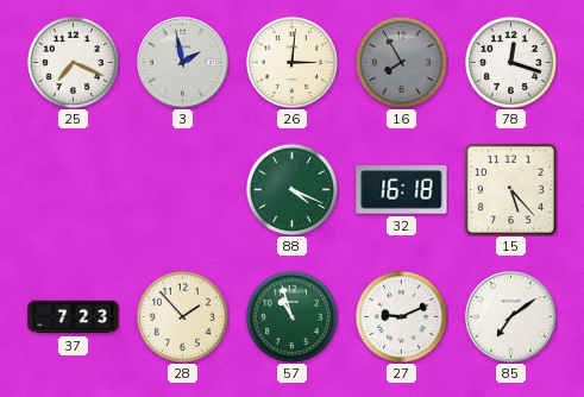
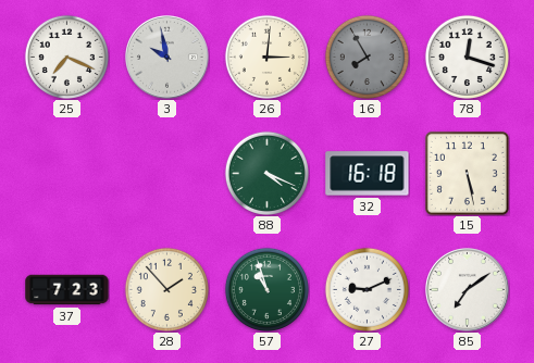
3: 1:58 -> 9:58
15: 5:23 -> 5:28
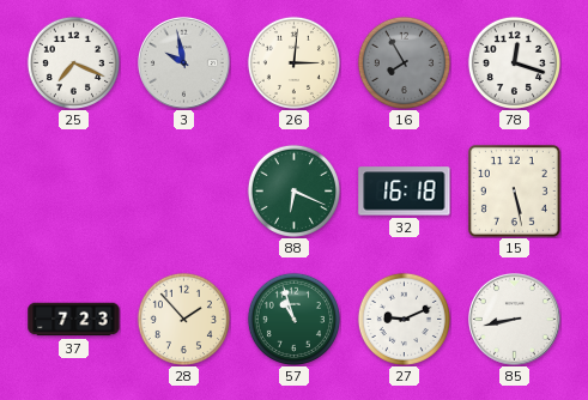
88: 4:19 -> 6:19
85: 7:09 -> 8:43
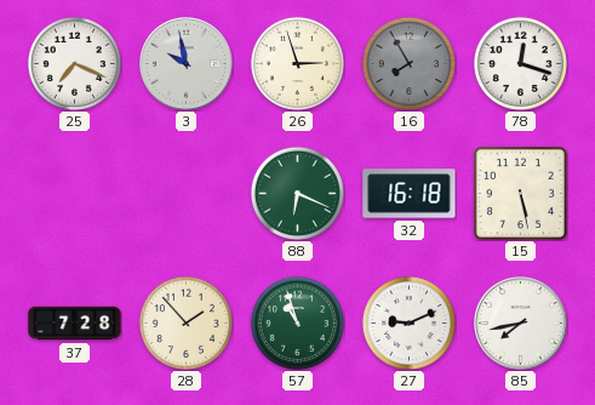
26: 3:01 -> 2:57
37: 7:23 -> 7:28
85: 8:43 -> 7:43
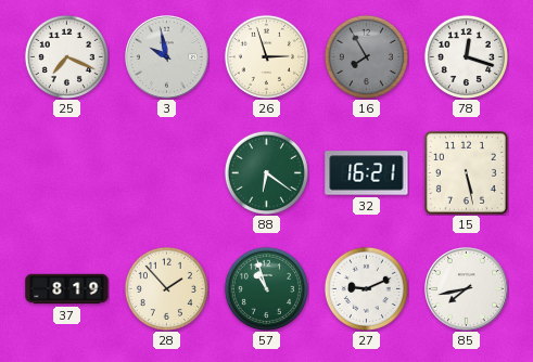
88: 6:19 -> 6:21
32: 16:18 -> 16:21
37: 7:28 -> 8:19
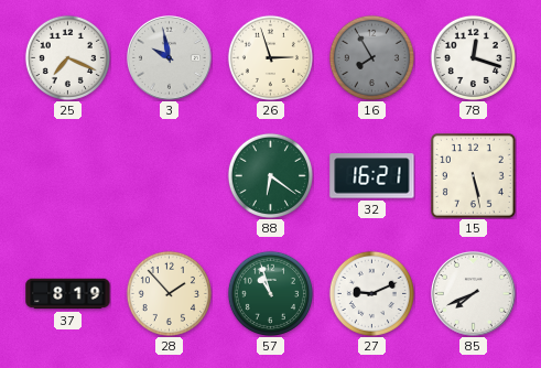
85: 7:43 -> 7:41
